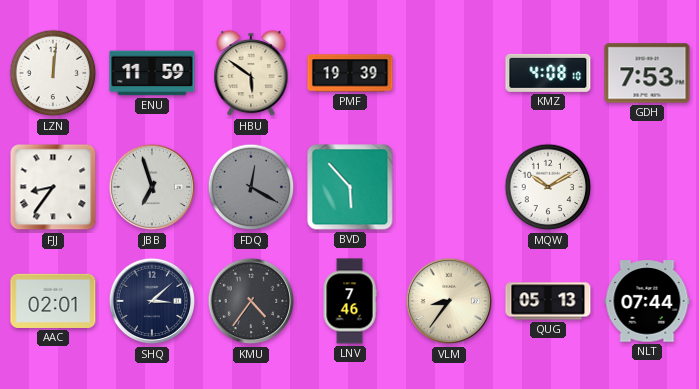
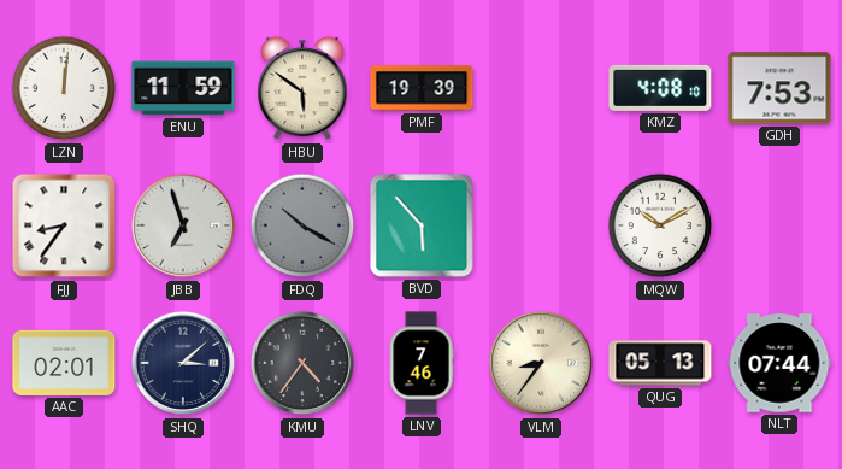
FDQ: 12:20 -> 10:20
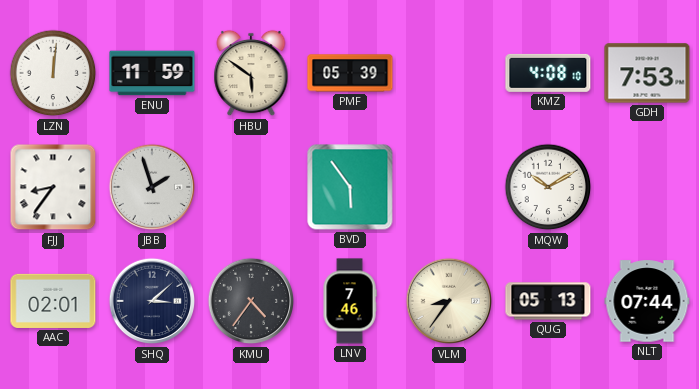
PMF: 19:39 -> 05:39
JBB: 6:57 -> 1:57
FDQ: 10:20 -> none
BVD: 5:53 -> 5:54
